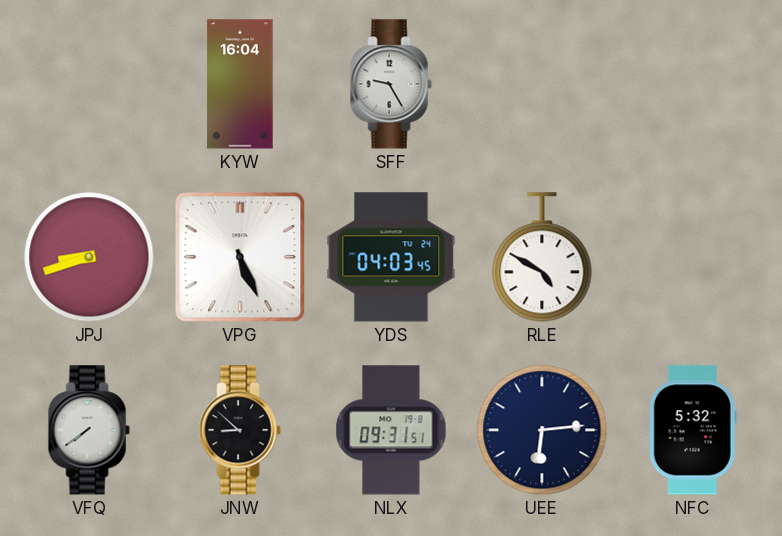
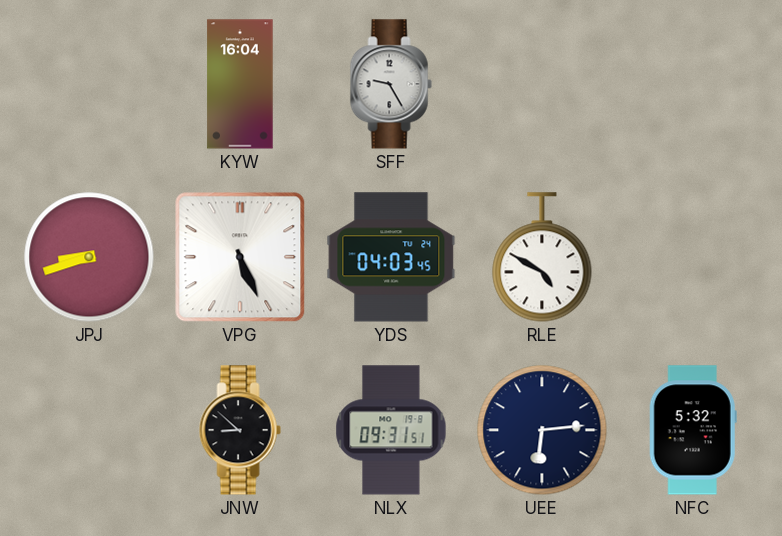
VFQ: 7:39 -> none
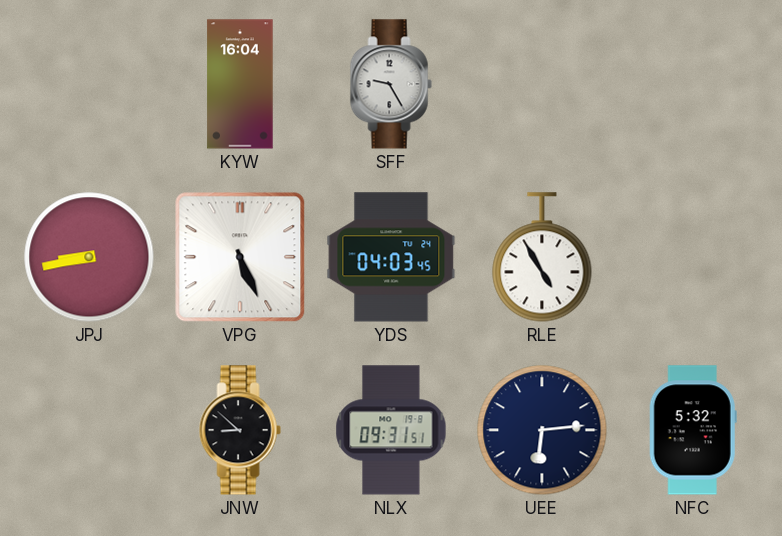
JPJ: 8:42 -> 8:43
RLE: 4:50 -> 4:55
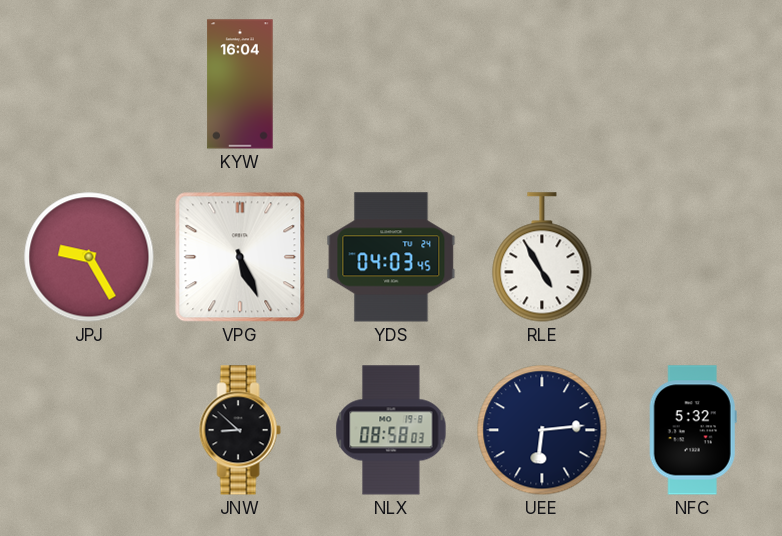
SFF: 9:25 -> none
JPJ: 8:43 -> 9:25
NLX: 09:31 -> 08:58
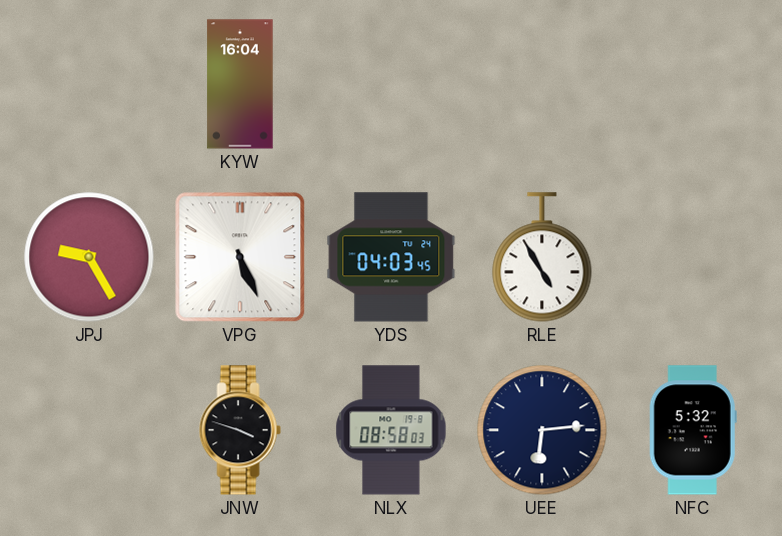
JNW: 8:52 -> 3:48
